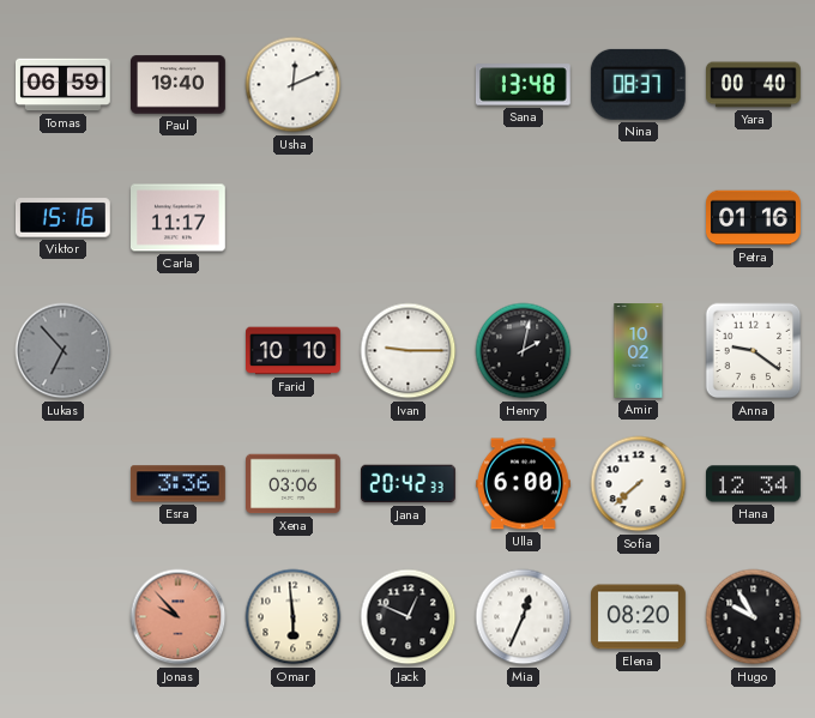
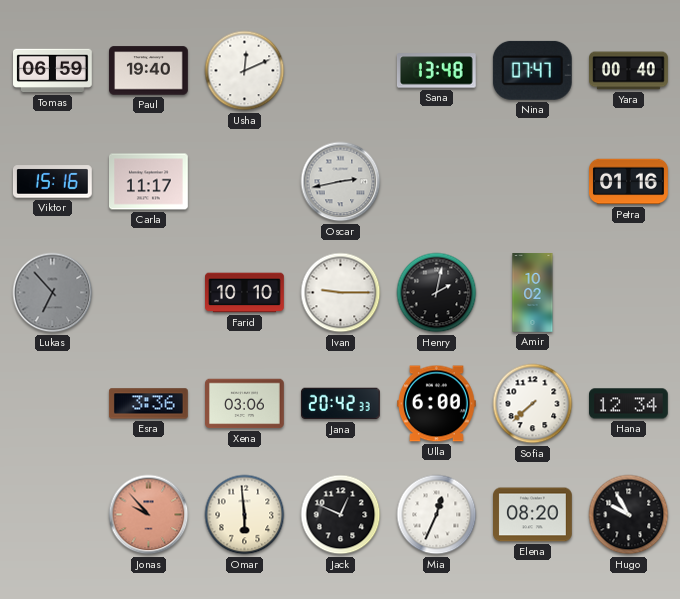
Nina: 08:37 -> 07:47
Oscar: none -> 2:43
Anna: 9:21 -> none
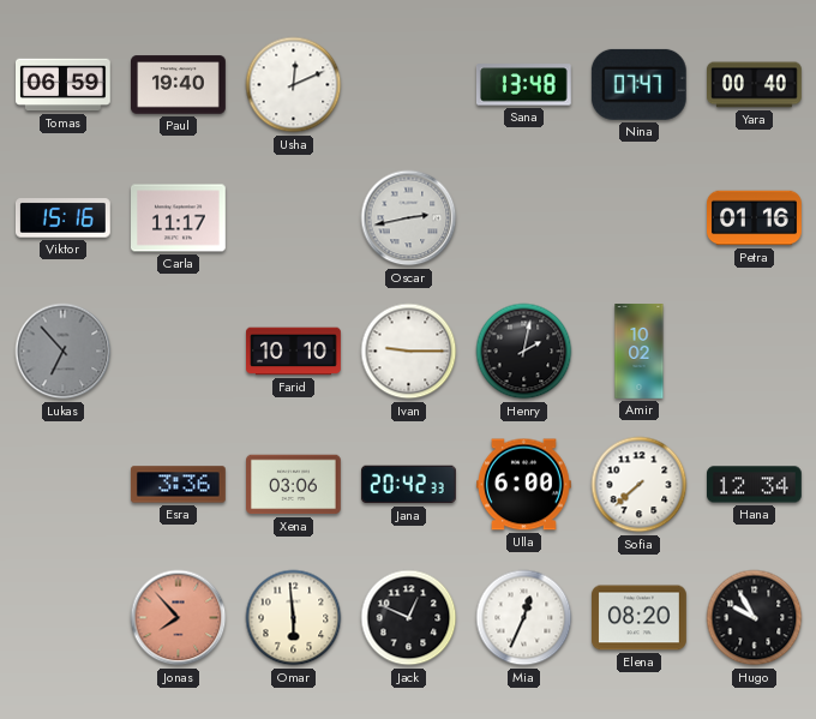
Jonas: 9:53 -> 7:53
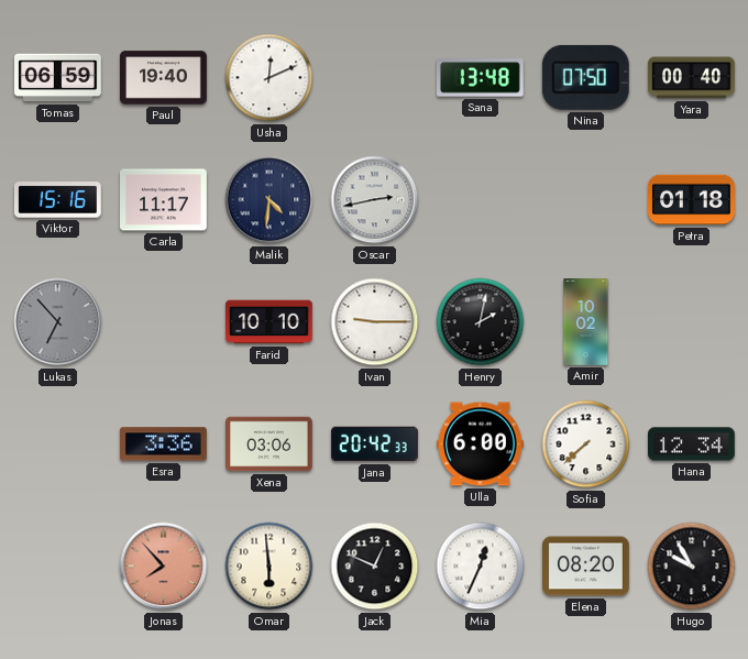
Nina: 07:47 -> 07:50
Malik: none -> 4:31
Petra: 01:16 -> 01:18
